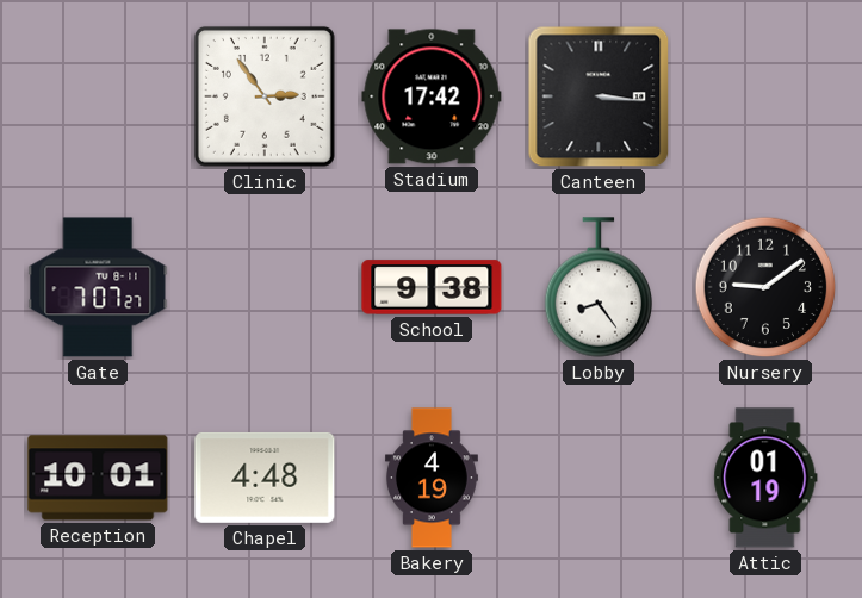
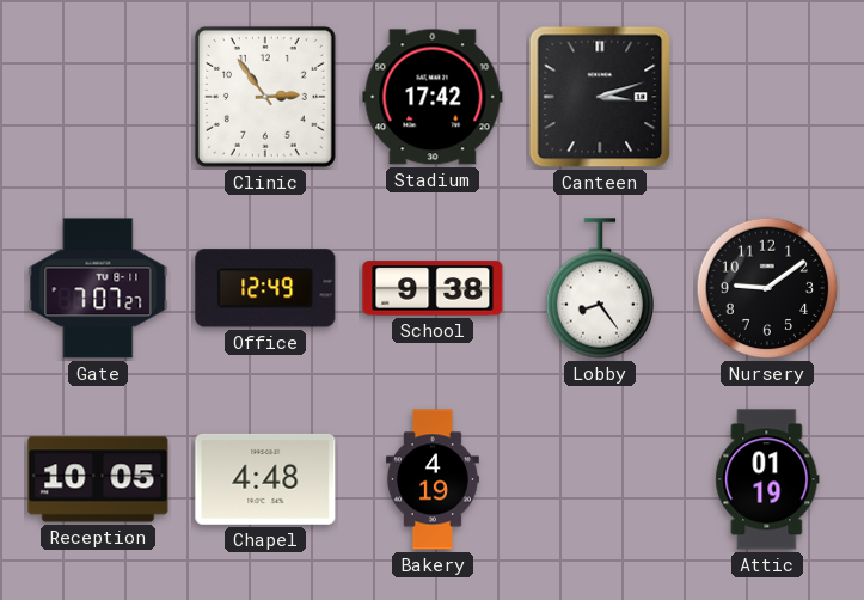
Canteen: 3:16 -> 3:12
Office: none -> 12:49
Reception: 10:01 -> 10:05
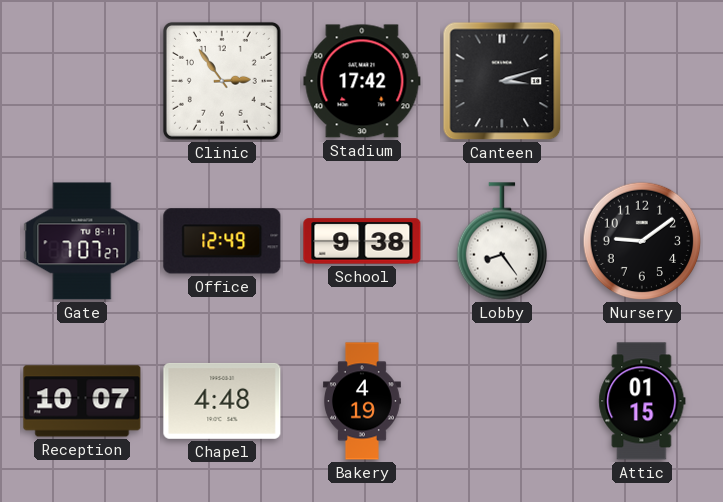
Reception: 10:05 -> 10:07
Attic: 01:19 -> 01:15
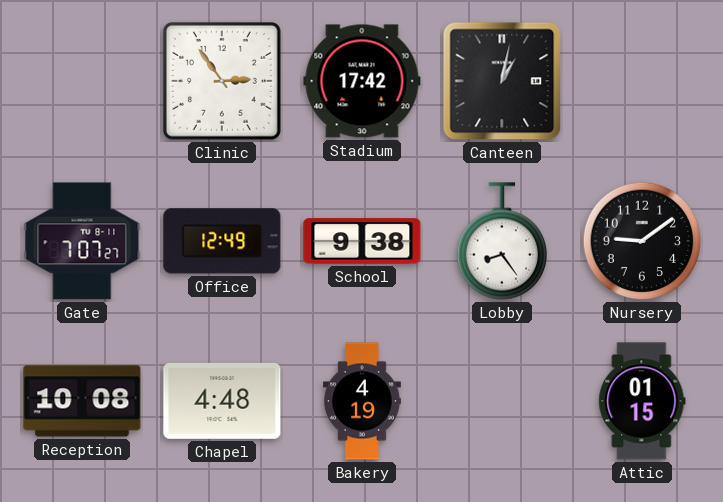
Canteen: 3:12 -> 1:02
Reception: 10:07 -> 10:08
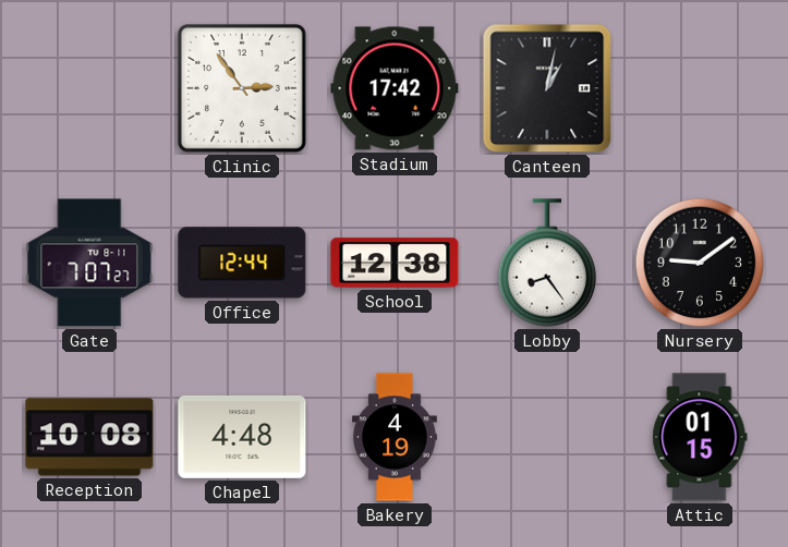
Office: 12:49 -> 12:44
School: 9:38 -> 12:38
